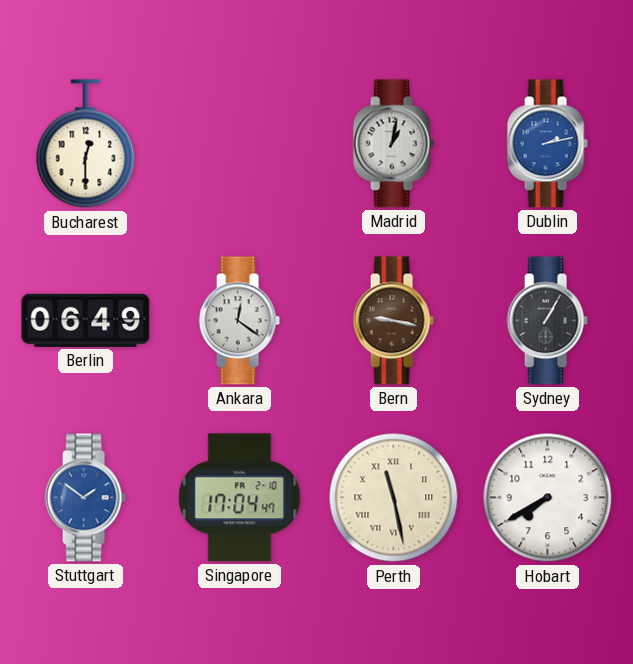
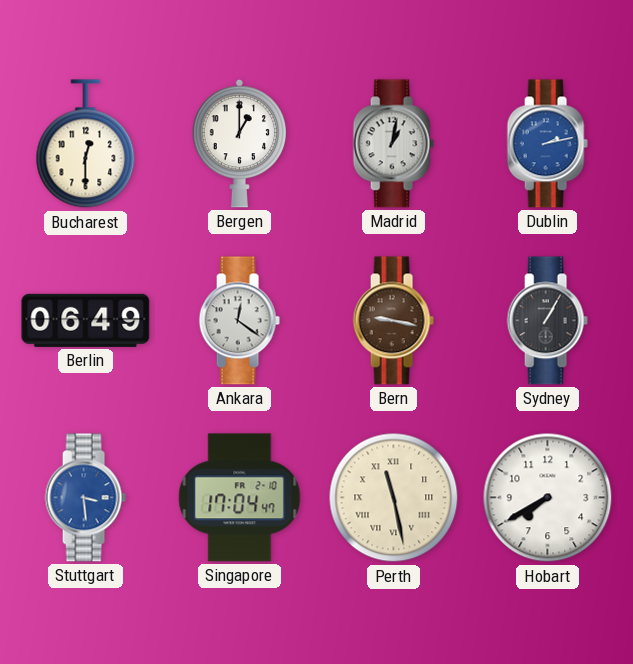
Bergen: none -> 1:00
Stuttgart: 1:51 -> 3:29
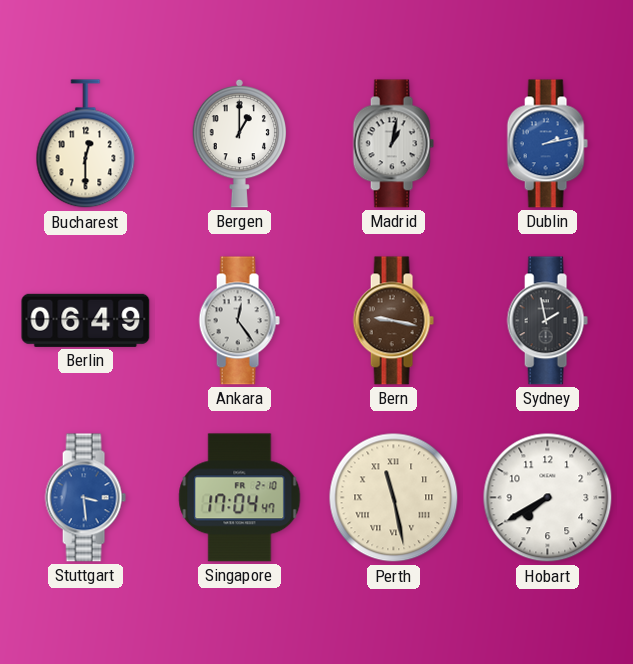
Ankara: 12:21 -> 12:24
Sydney: 1:05 -> 1:58
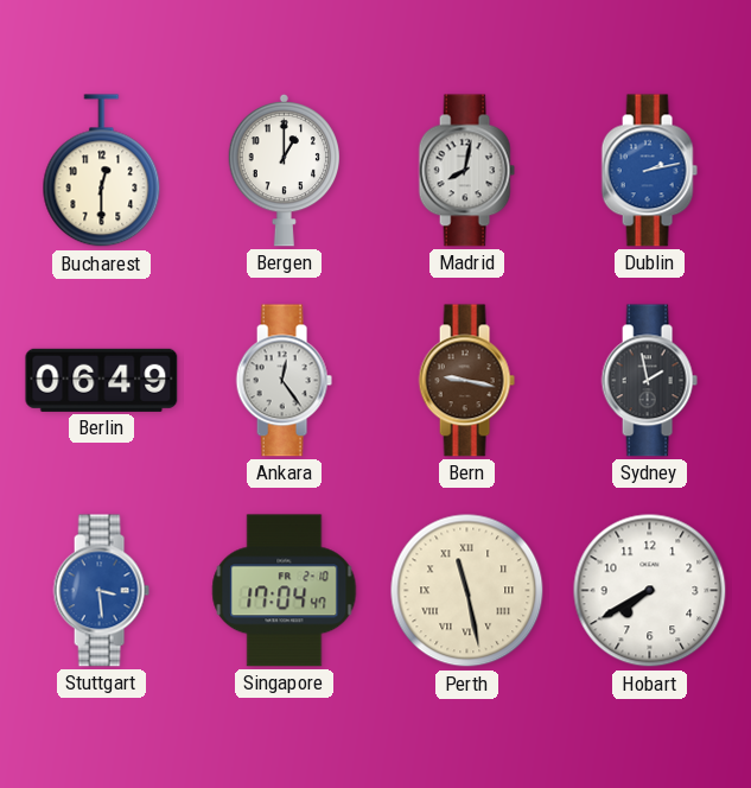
Madrid: 1:02 -> 8:02
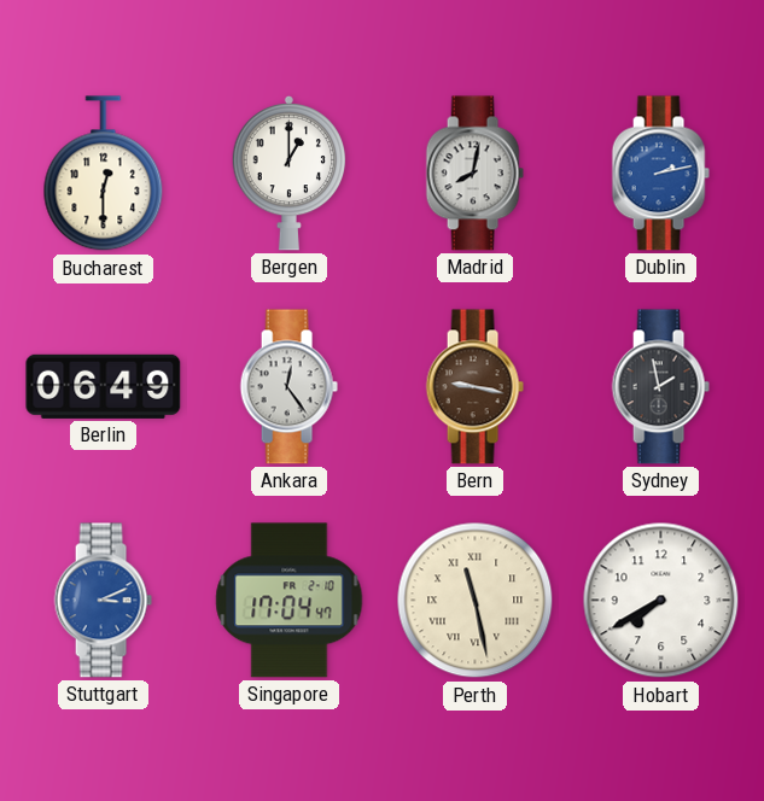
Stuttgart: 3:29 -> 3:11
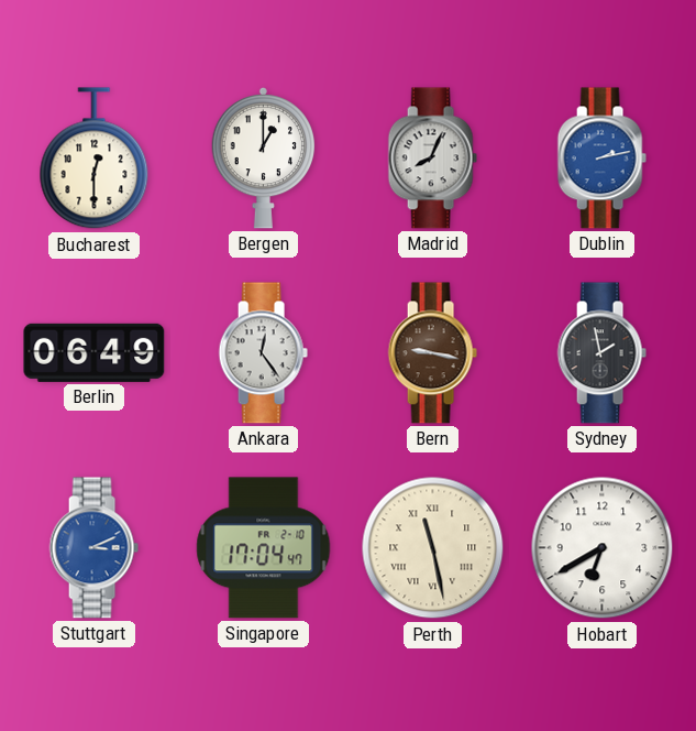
Madrid: 8:02 -> 8:04
Hobart: 7:40 -> 6:40
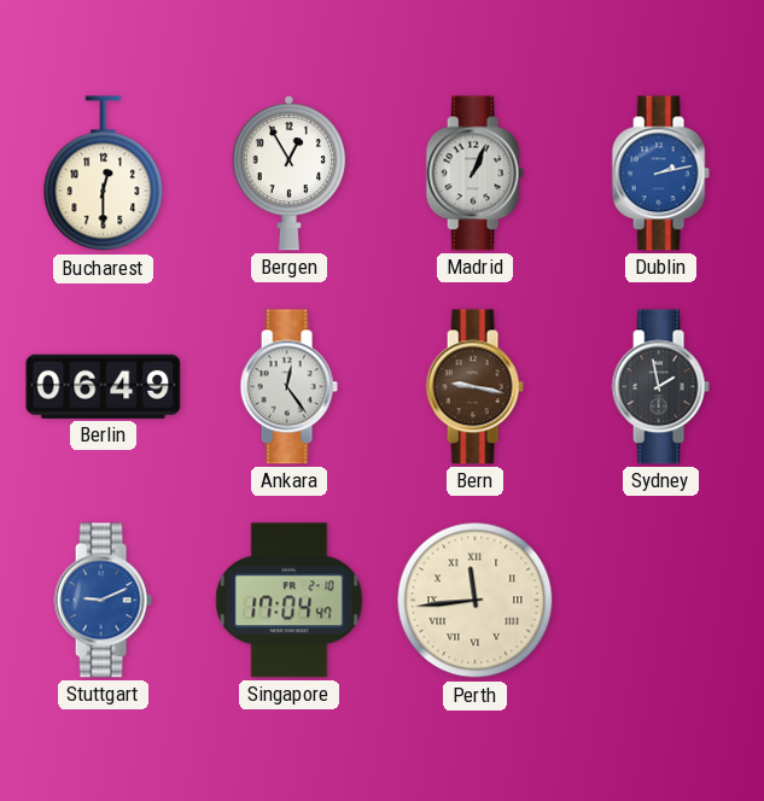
Bergen: 1:00 -> 12:55
Madrid: 8:04 -> 1:04
Stuttgart: 3:11 -> 9:11
Perth: 11:28 -> 11:44
Hobart: 6:40 -> none
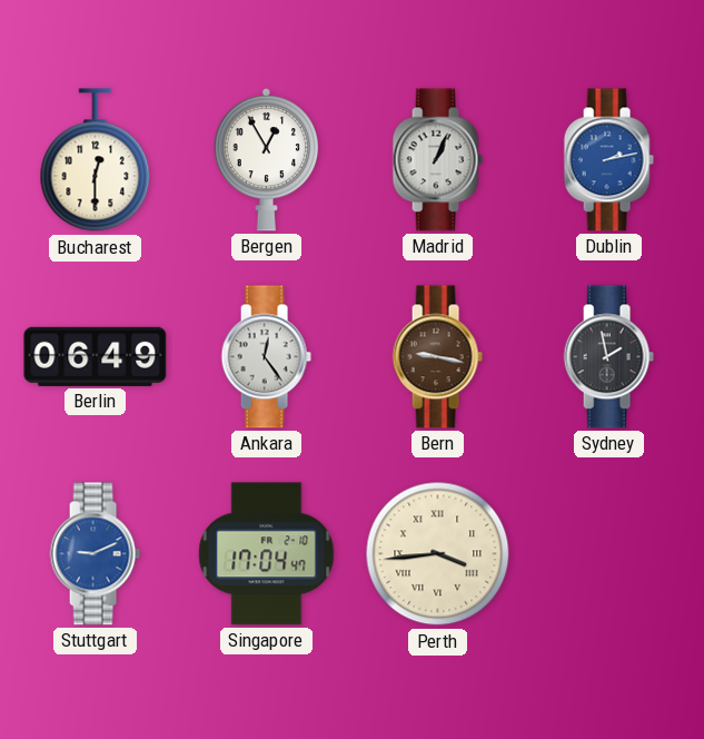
Perth: 11:44 -> 3:44
